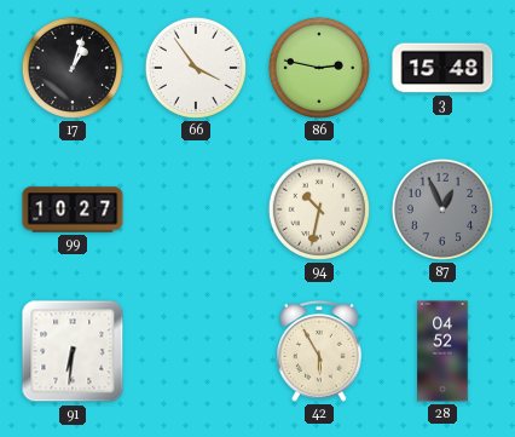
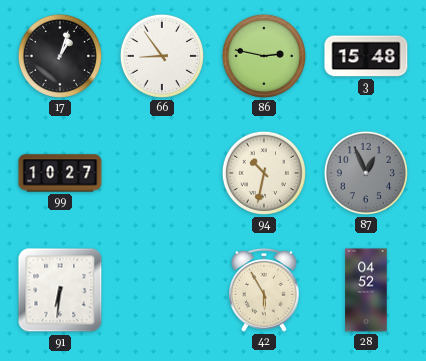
66: 3:54 -> 8:54
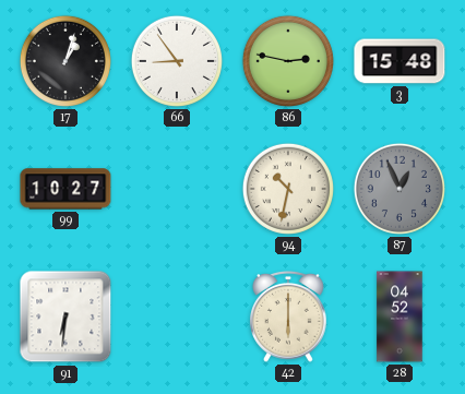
42: 5:55 -> 6:00
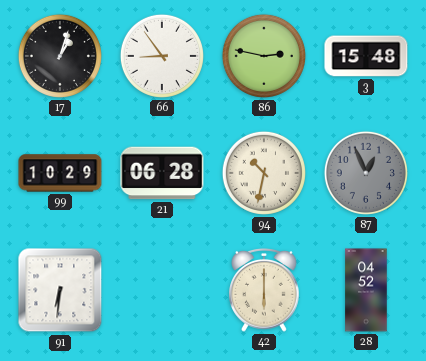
99: 10:27 -> 10:29
21: none -> 06:28
